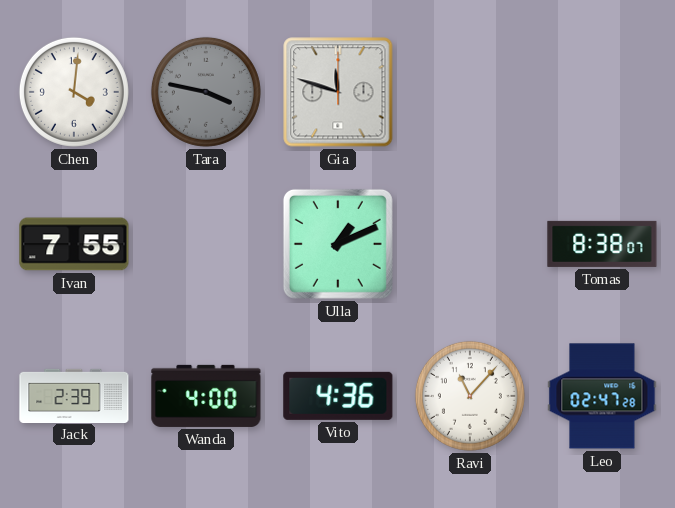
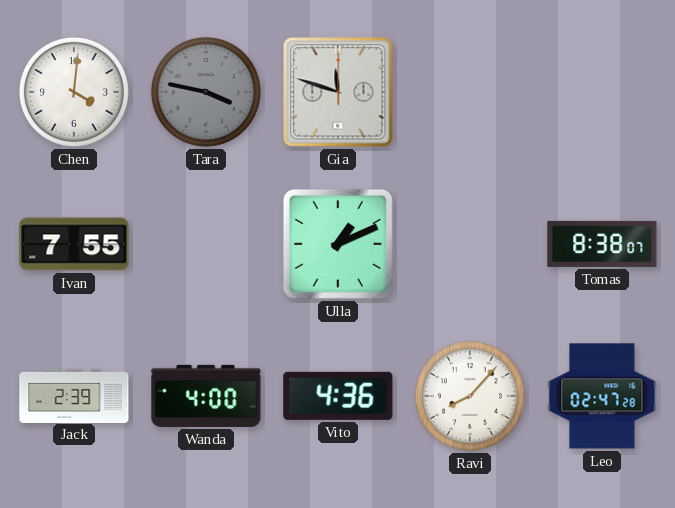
Ravi: 11:07 -> 8:07
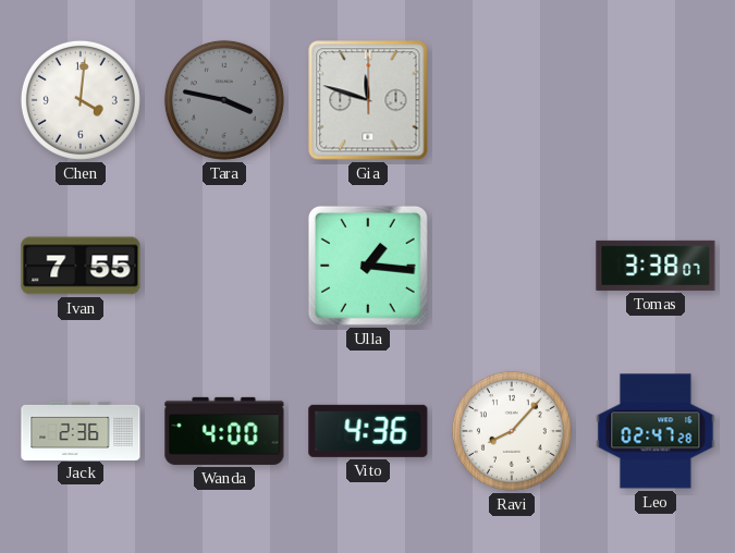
Ulla: 1:11 -> 1:16
Tomas: 8:38 -> 3:38
Jack: 2:39 -> 2:36
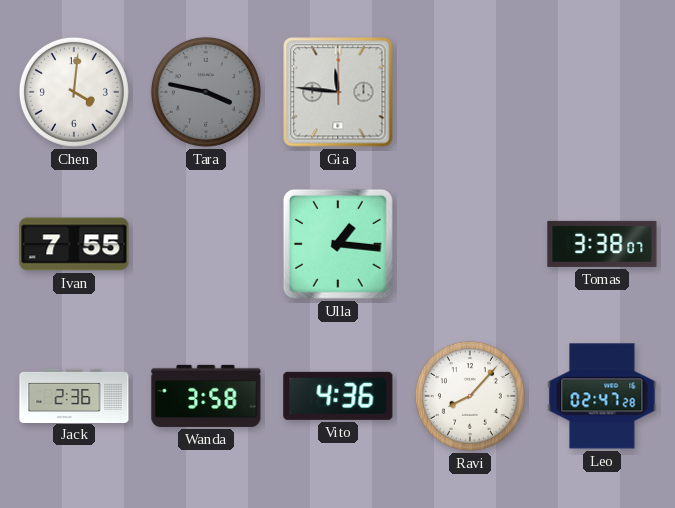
Gia: 11:48 -> 11:46
Wanda: 4:00 -> 3:58
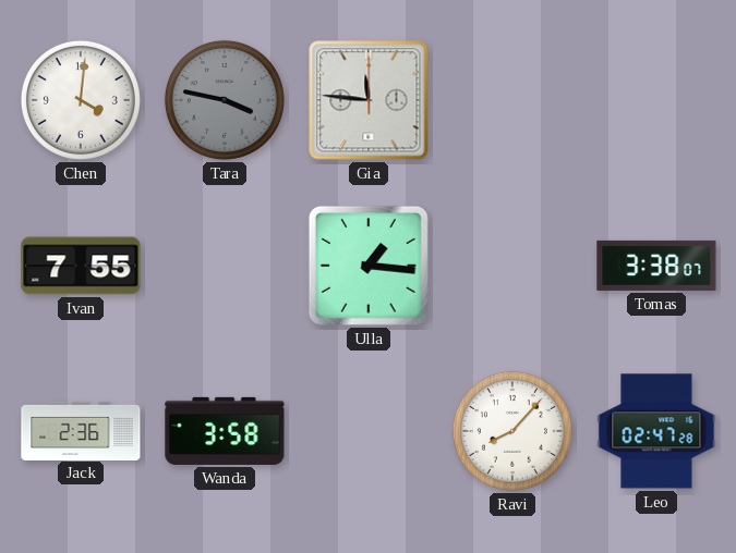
Vito: 4:36 -> none
